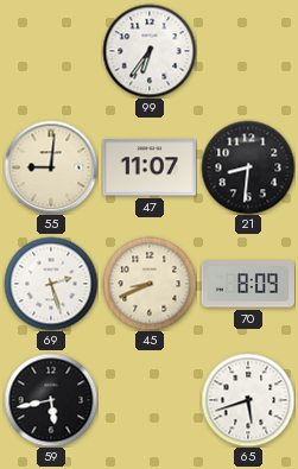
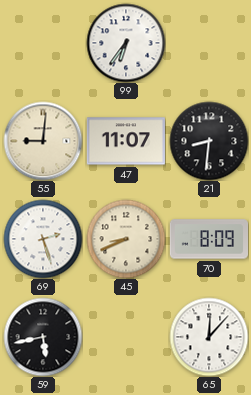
65: 5:42 -> 12:07
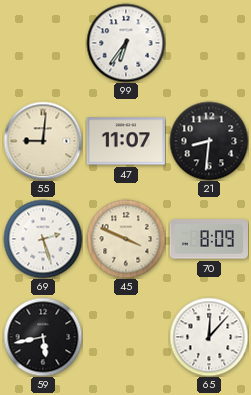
45: 8:41 -> 3:49
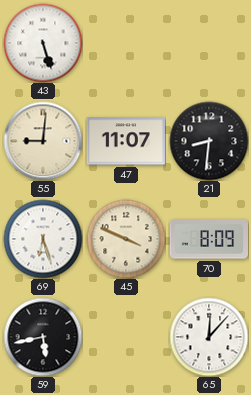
43: none -> 5:27
99: 6:36 -> none
69: 2:27 -> 6:27
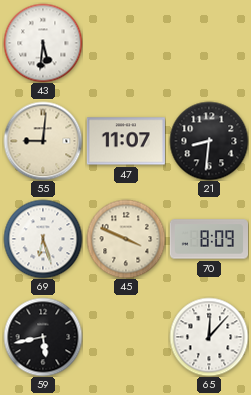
43: 5:27 -> 5:31
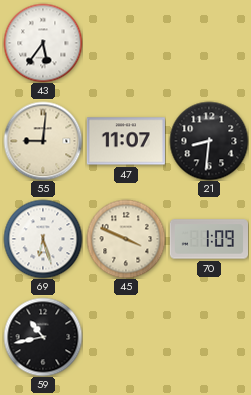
43: 5:31 -> 5:36
70: 8:09 -> 1:09
59: 5:43 -> 10:43
65: 12:07 -> none
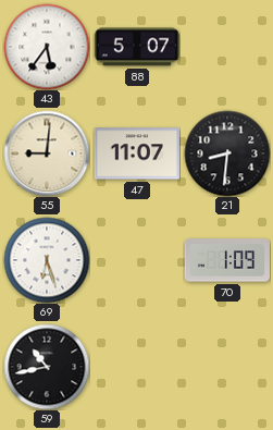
88: none -> 5:07
45: 3:49 -> none
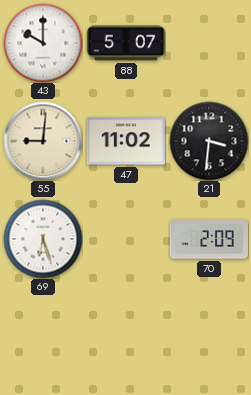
43: 5:36 -> 10:00
47: 11:07 -> 11:02
21: 8:31 -> 3:31
70: 1:09 -> 2:09
59: 10:43 -> none
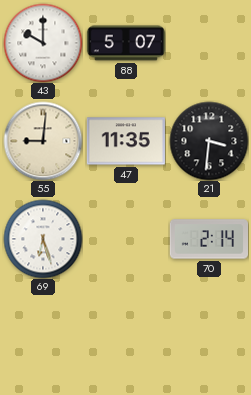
47: 11:02 -> 11:35
70: 2:09 -> 2:14
